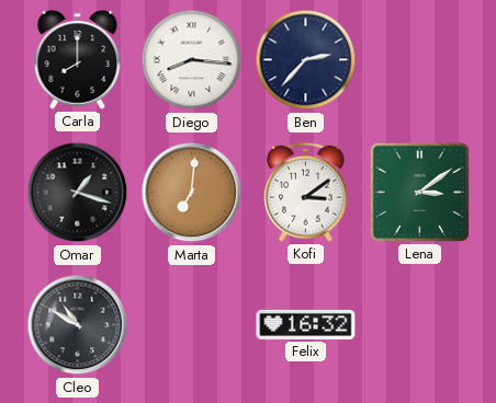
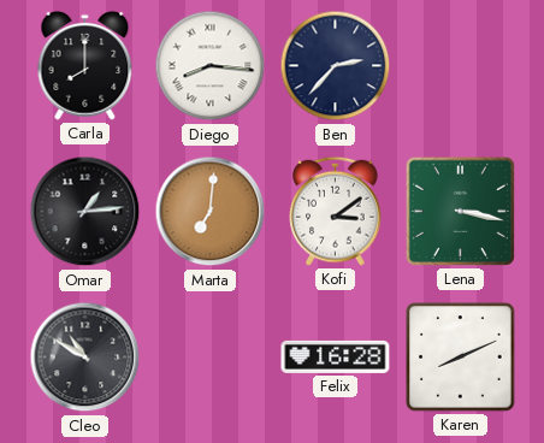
Omar: 1:18 -> 1:14
Lena: 3:09 -> 3:17
Felix: 16:32 -> 16:28
Karen: none -> 8:11
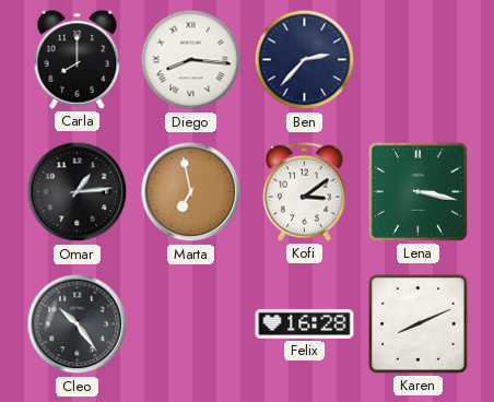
Marta: 7:01 -> 6:58
Cleo: 10:50 -> 10:24
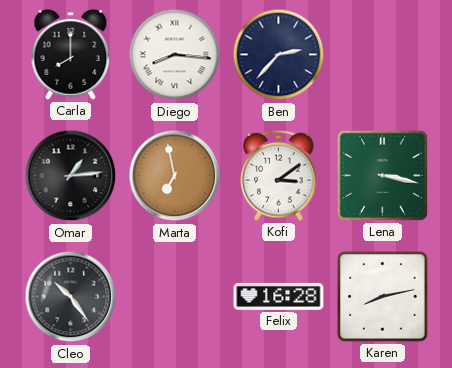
Karen: 8:11 -> 8:13
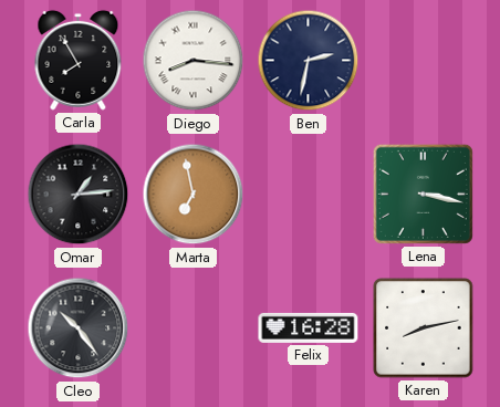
Carla: 8:00 -> 7:55
Ben: 2:37 -> 2:32
Kofi: 3:09 -> none
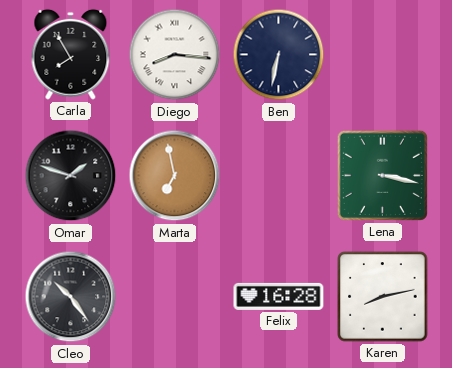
Ben: 2:32 -> 6:32
Omar: 1:14 -> 1:48
